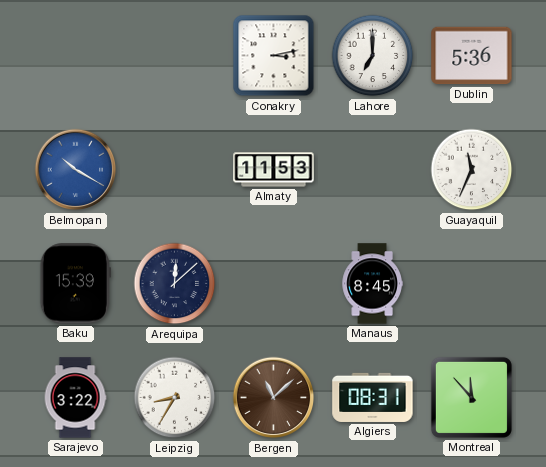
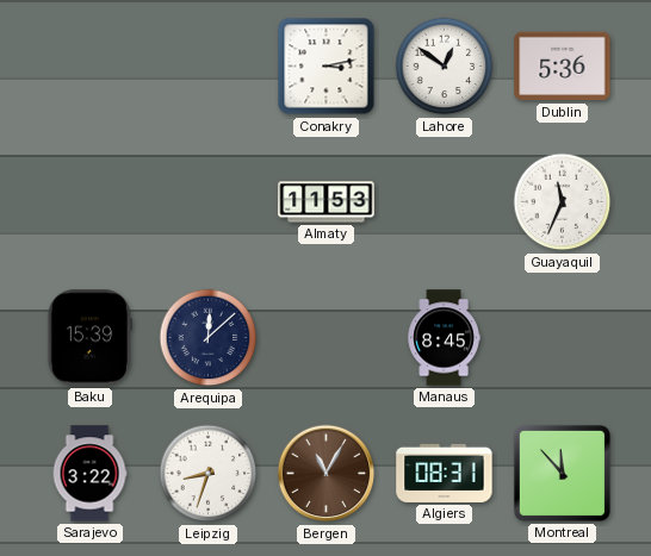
Lahore: 7:00 -> 12:51
Belmopan: 10:20 -> none
Leipzig: 8:35 -> 8:33
Bergen: 11:08 -> 11:05
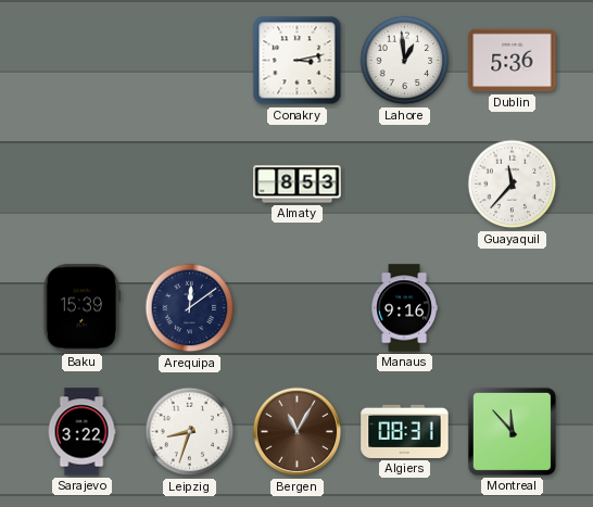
Lahore: 12:51 -> 12:59
Almaty: 11:53 -> 8:53
Guayaquil: 11:34 -> 11:37
Arequipa: 12:08 -> 12:09
Manaus: 8:45 -> 9:16
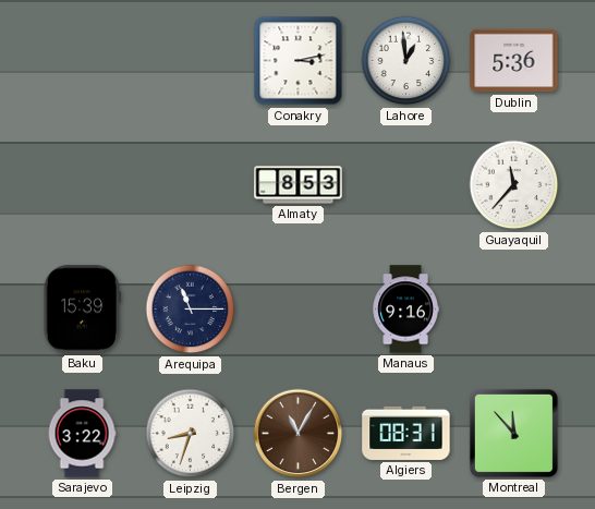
Arequipa: 12:09 -> 11:15
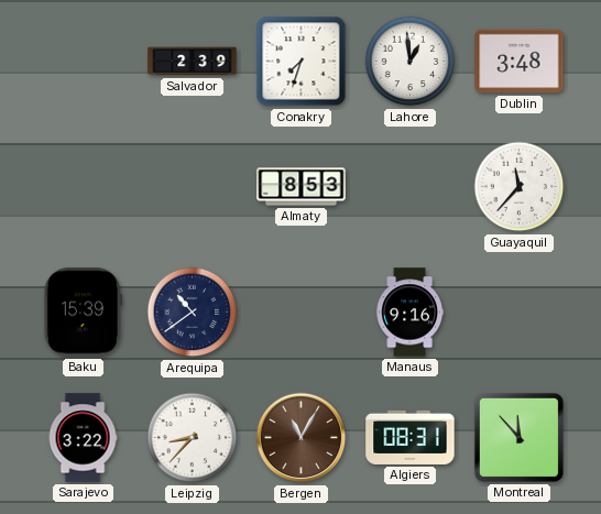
Salvador: none -> 2:39
Conakry: 3:13 -> 7:33
Dublin: 5:36 -> 3:48
Arequipa: 11:15 -> 10:39
Leipzig: 8:33 -> 8:37
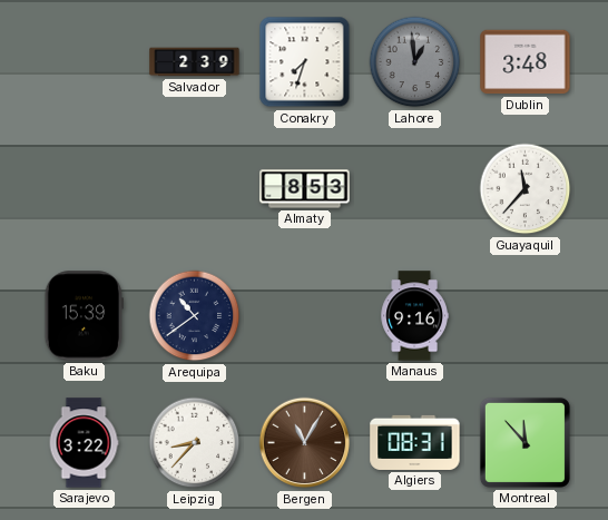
Lahore dial: white -> grey
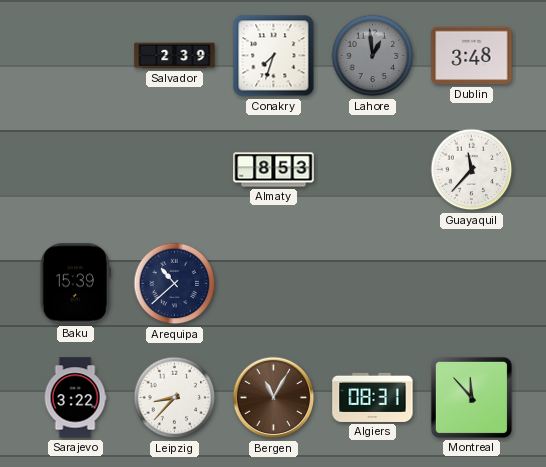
Arequipa: 10:39 -> 10:38
Manaus: 9:16 -> none
